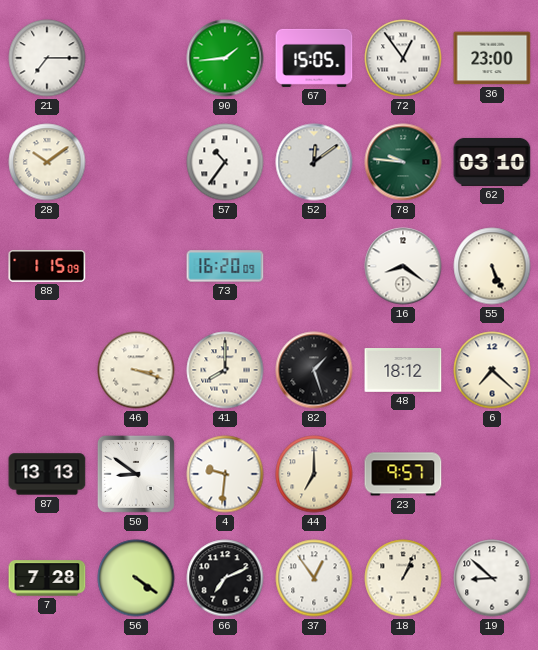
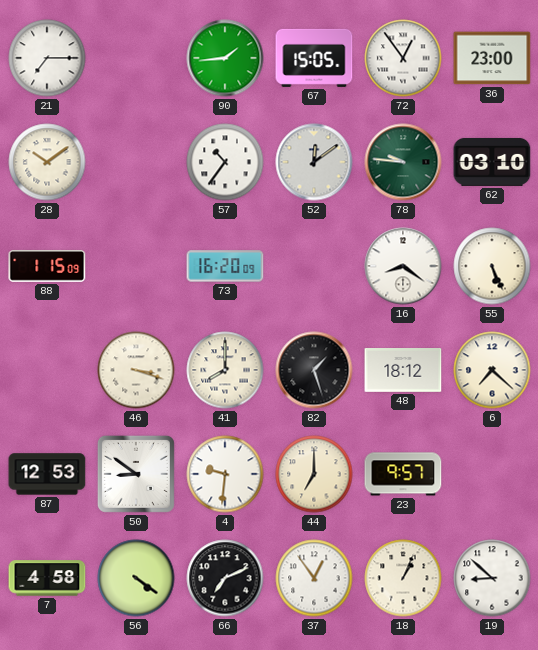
87: 13:13 -> 12:53
7: 7:28 -> 4:58
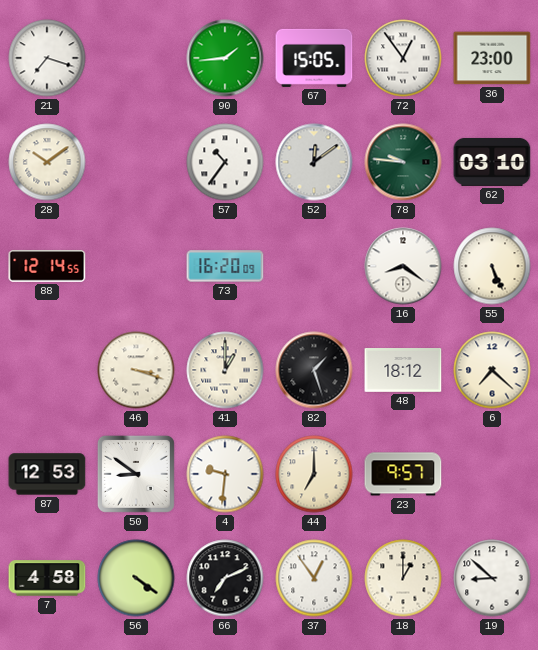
21: 7:15 -> 7:18
88: 1:15 -> 12:14
41: 8:00 -> 1:00
18: 1:04 -> 1:00
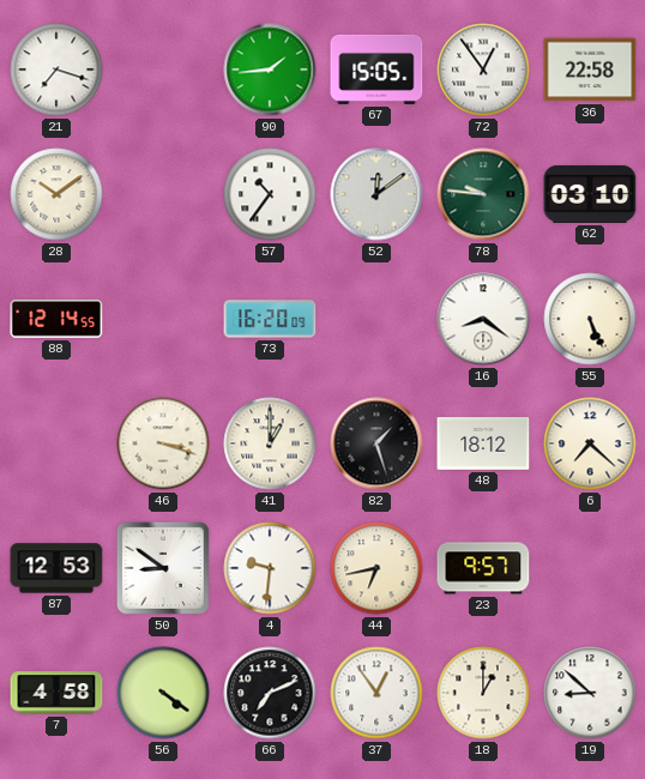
36: 23:00 -> 22:58
44: 7:00 -> 6:43
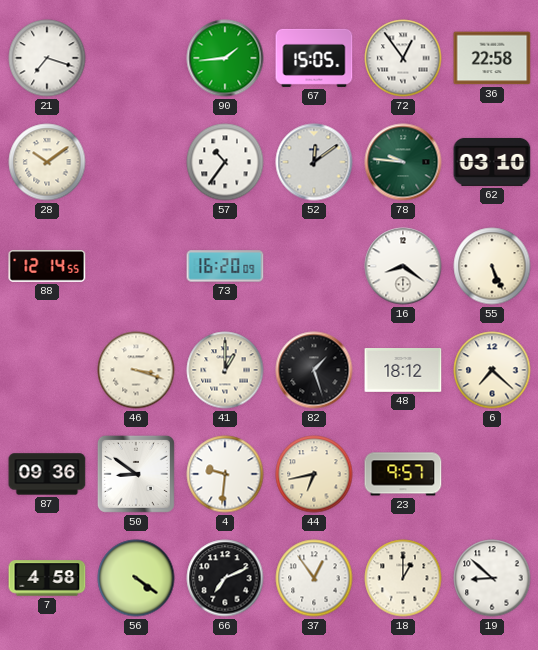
87: 12:53 -> 09:36
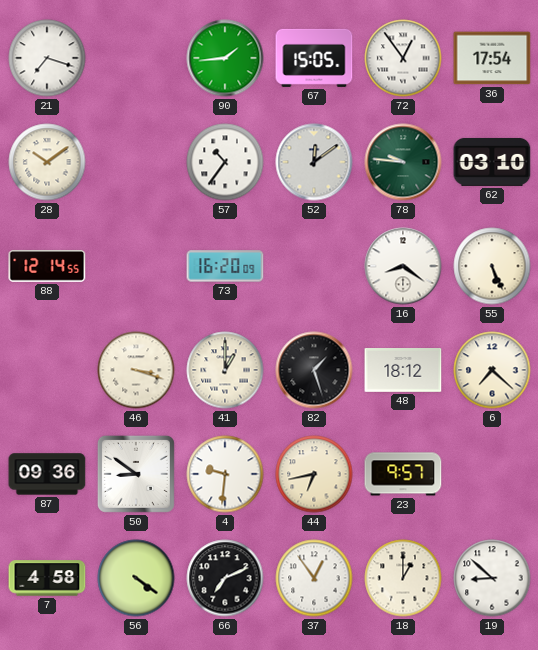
36: 22:58 -> 17:54
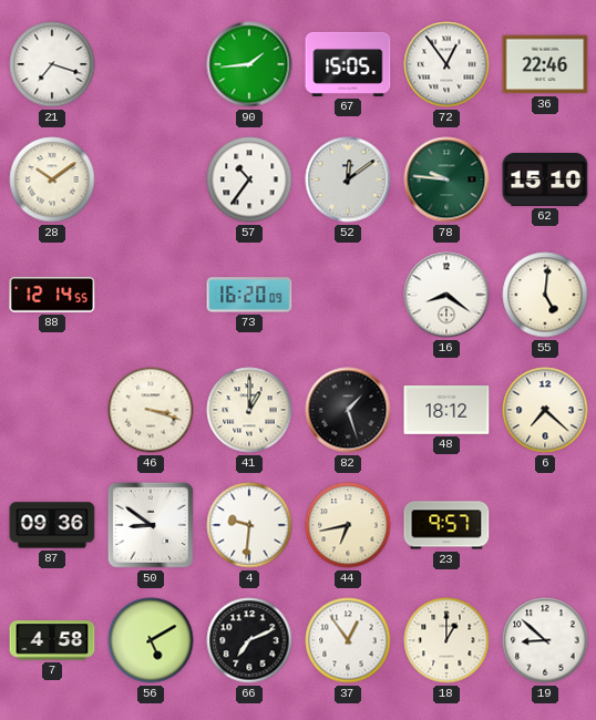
36: 17:54 -> 22:46
62: 03:10 -> 15:10
55: 5:26 -> 5:01
56: 4:21 -> 5:10
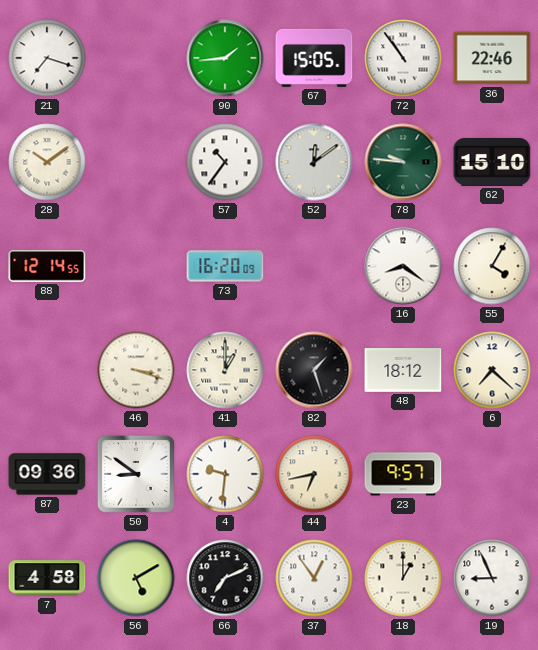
72: 12:54 -> 10:54
55: 5:01 -> 4:05
19: 8:52 -> 8:56
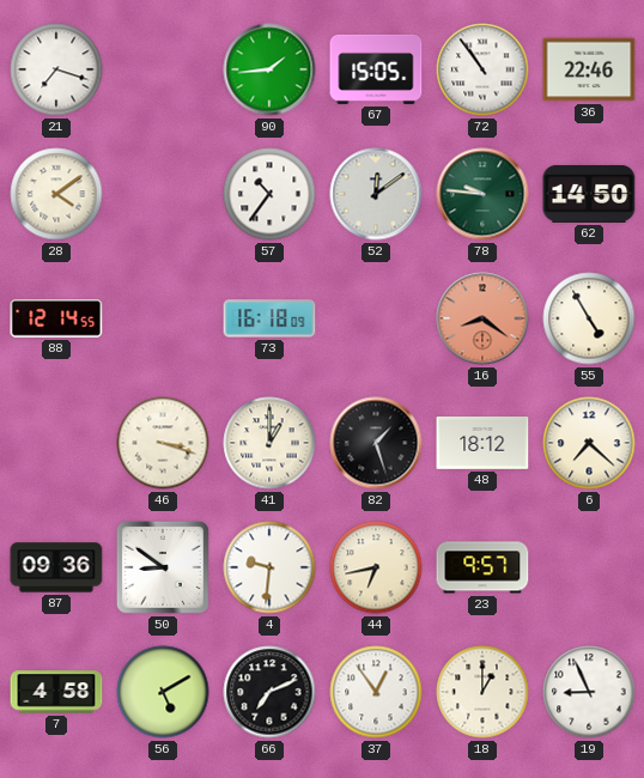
28: 10:09 -> 4:09
62: 15:10 -> 14:50
73: 16:20 -> 16:18
16 dial: white -> salmon
55: 4:05 -> 4:55
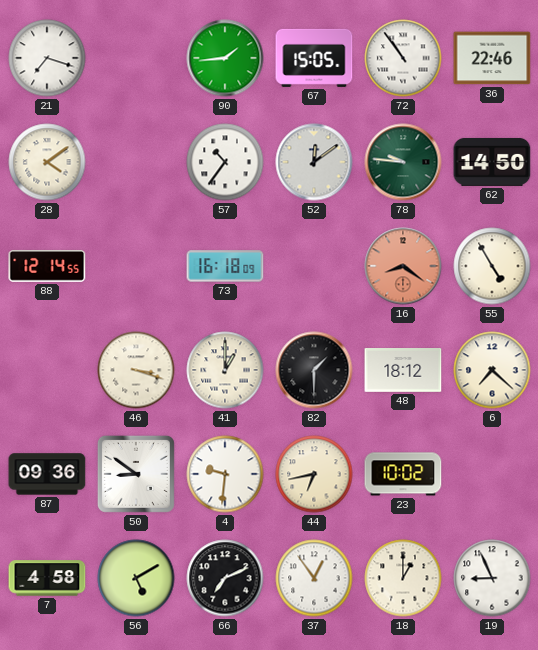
82: 1:27 -> 1:30
23: 9:57 -> 10:02
